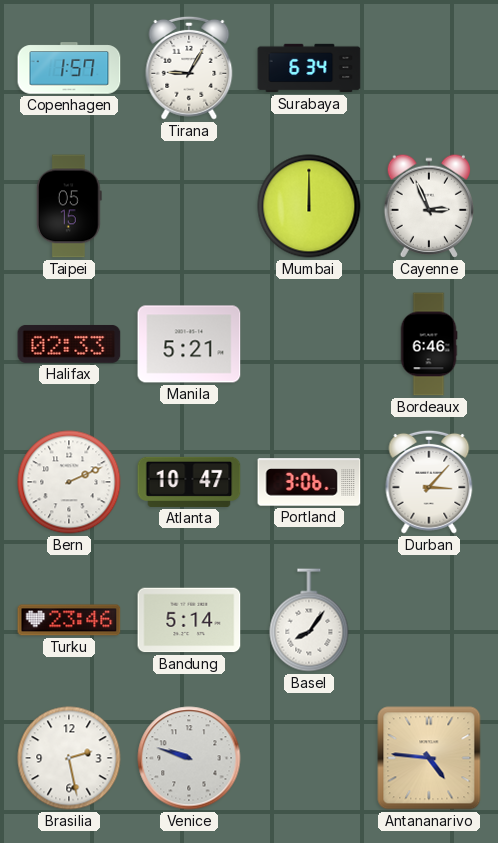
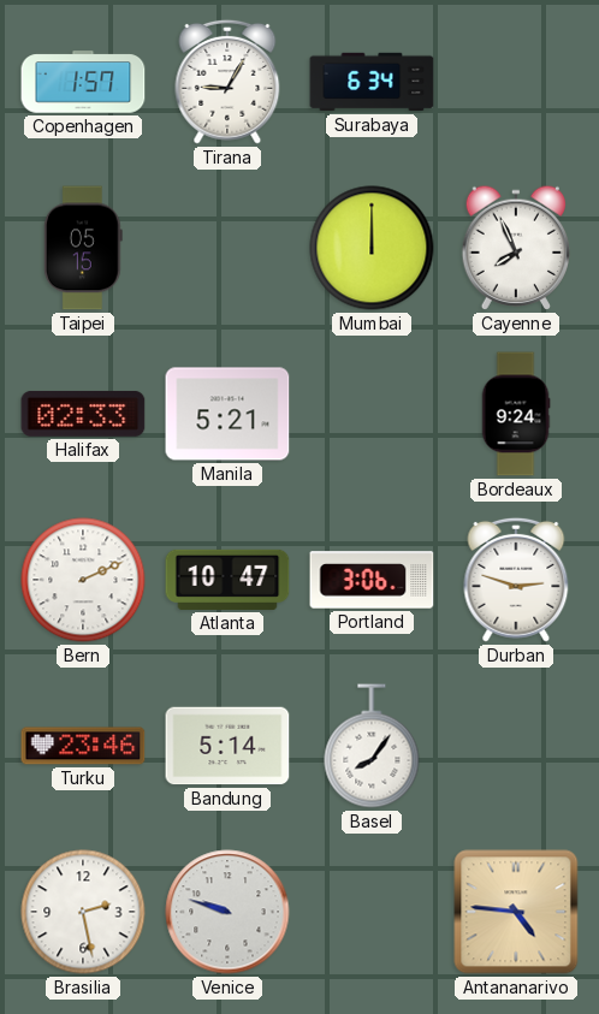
Cayenne: 2:56 -> 7:56
Bordeaux: 6:46 -> 9:24
Durban: 3:07 -> 2:48
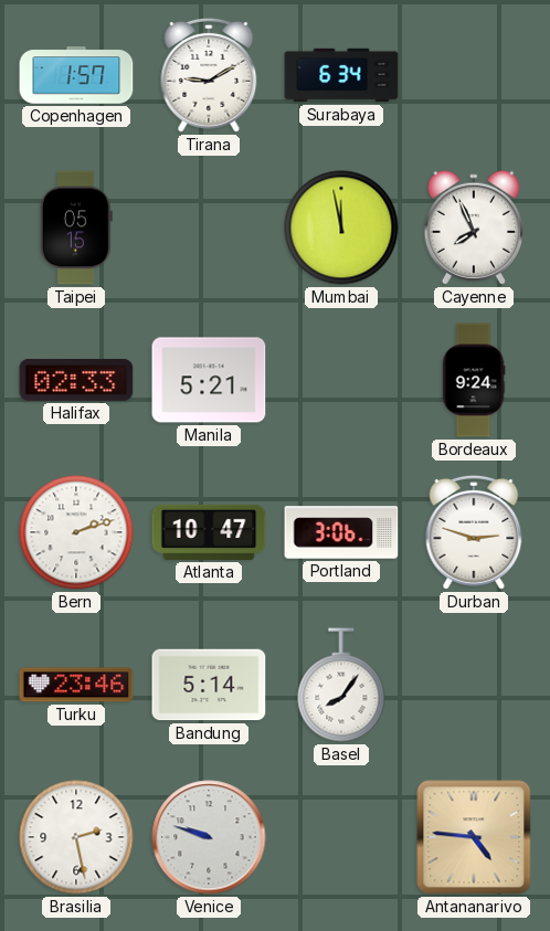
Tirana: 9:05 -> 9:10
Mumbai: 12:00 -> 11:58
Bern: 2:11 -> 2:12
